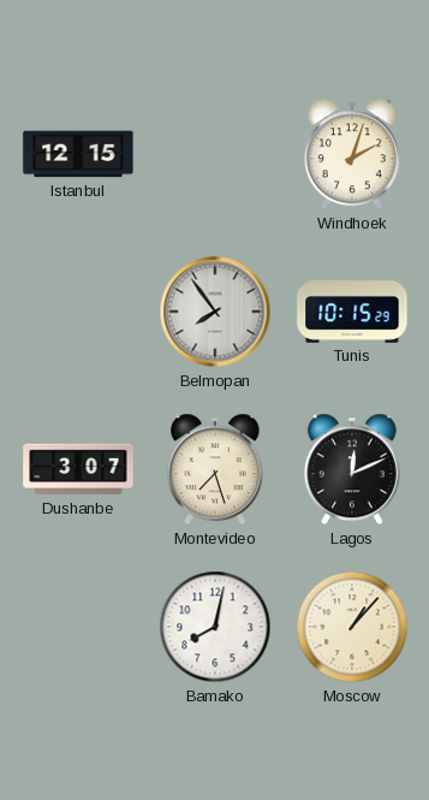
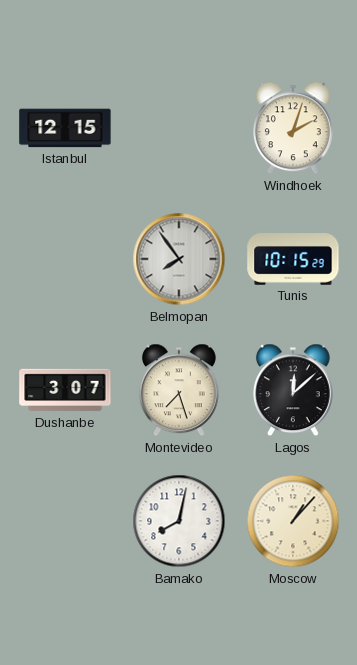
Lagos: 12:11 -> 12:08
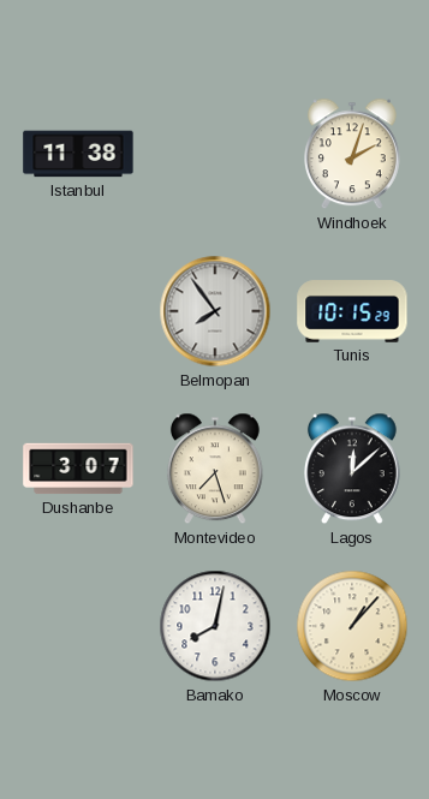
Istanbul: 12:15 -> 11:38
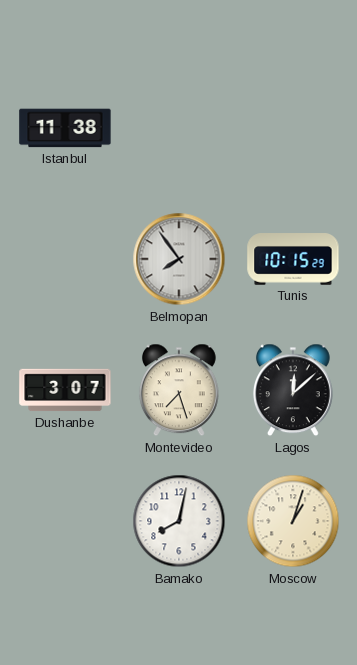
Windhoek: 2:03 -> none
Moscow: 1:07 -> 1:03
